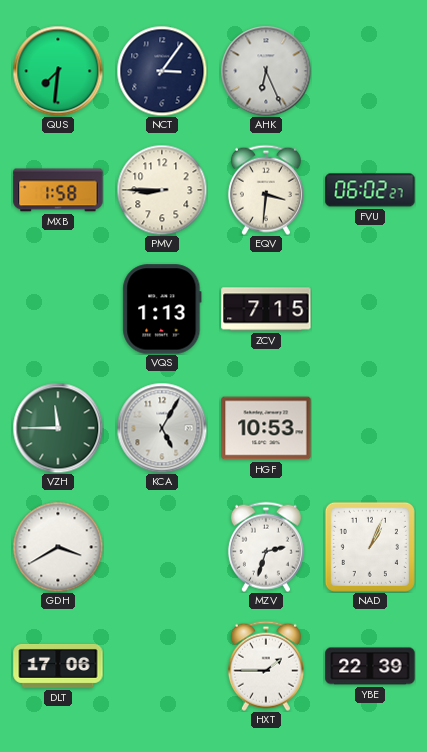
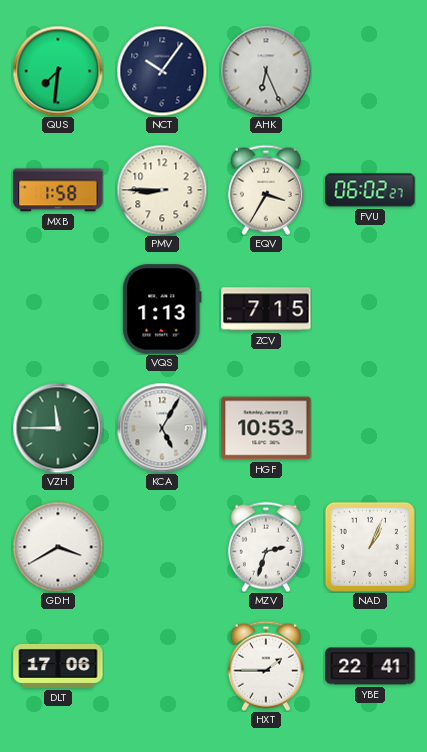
NCT: 3:06 -> 10:06
EQV: 3:31 -> 3:35
YBE: 22:39 -> 22:41
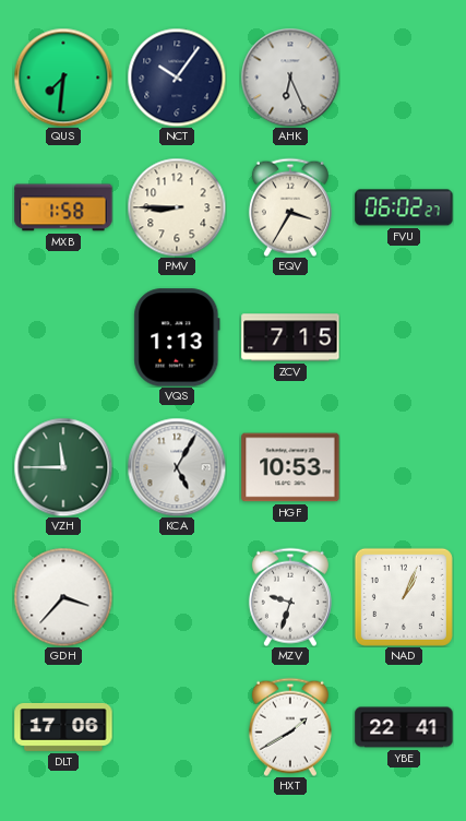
GDH: 3:40 -> 3:37
MZV: 2:33 -> 9:33
HXT: 1:45 -> 1:40
